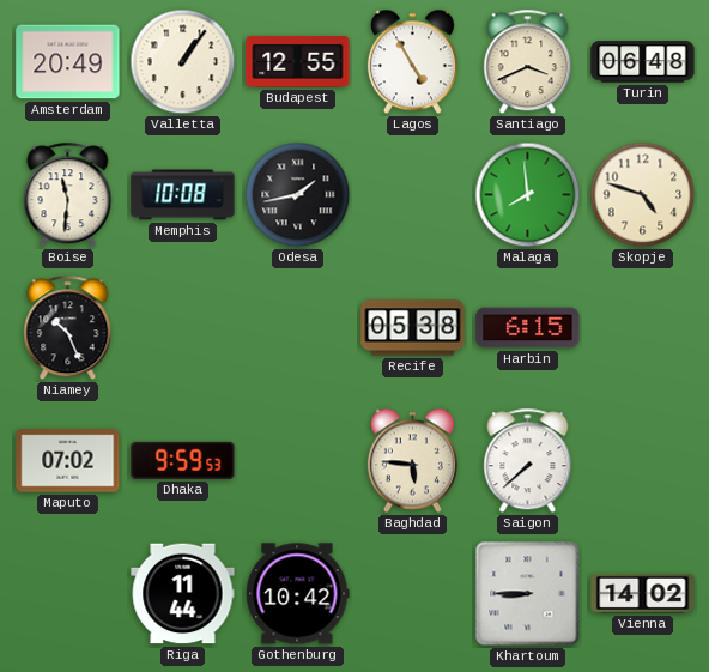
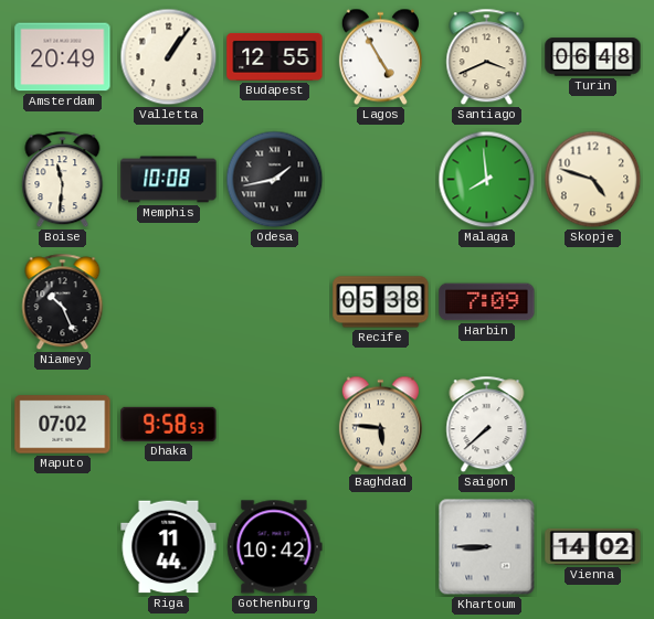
Harbin: 6:15 -> 7:09
Dhaka: 9:59 -> 9:58
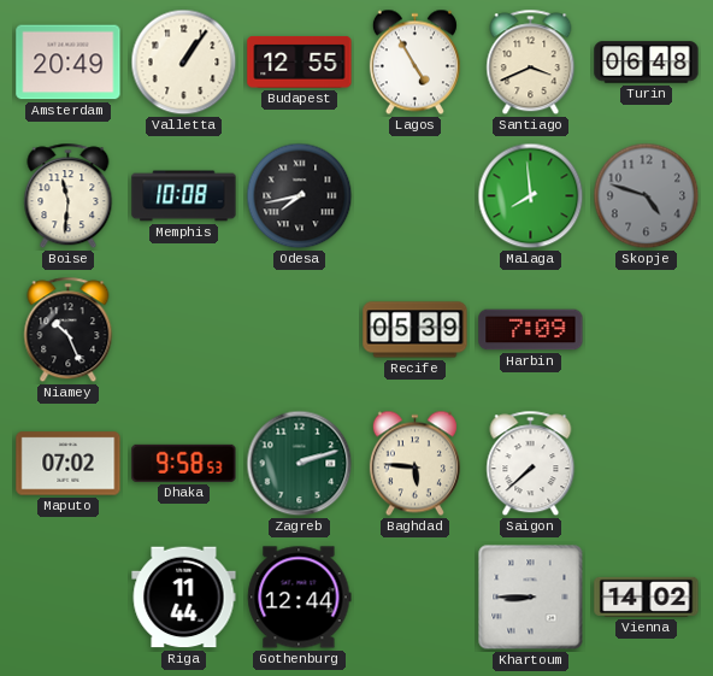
Odesa: 1:43 -> 7:43
Skopje dial: cream -> grey
Recife: 05:38 -> 05:39
Zagreb: none -> 2:12
Gothenburg: 10:42 -> 12:44
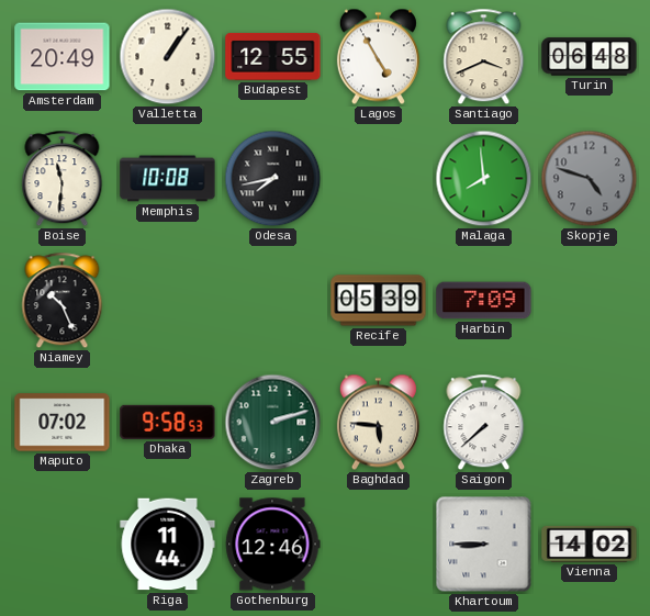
Gothenburg: 12:44 -> 12:46
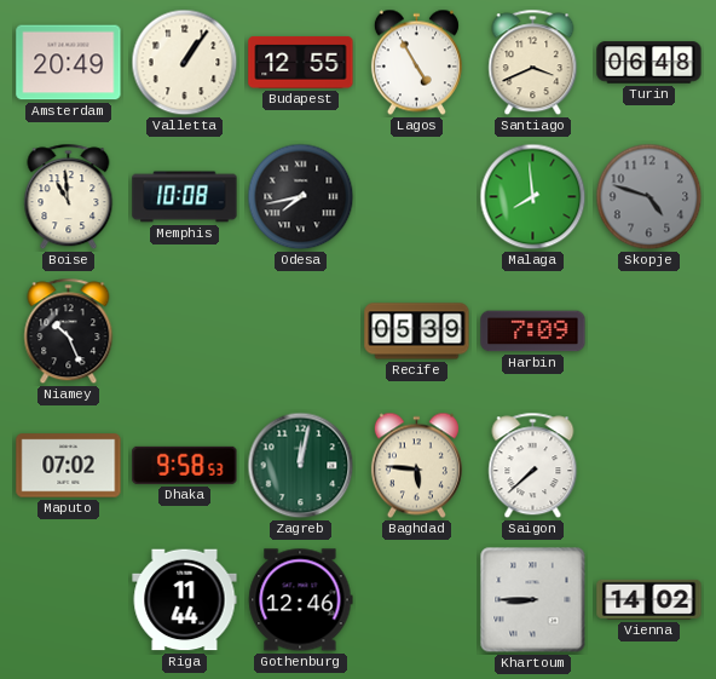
Boise: 11:31 -> 10:59
Zagreb: 2:12 -> 12:02
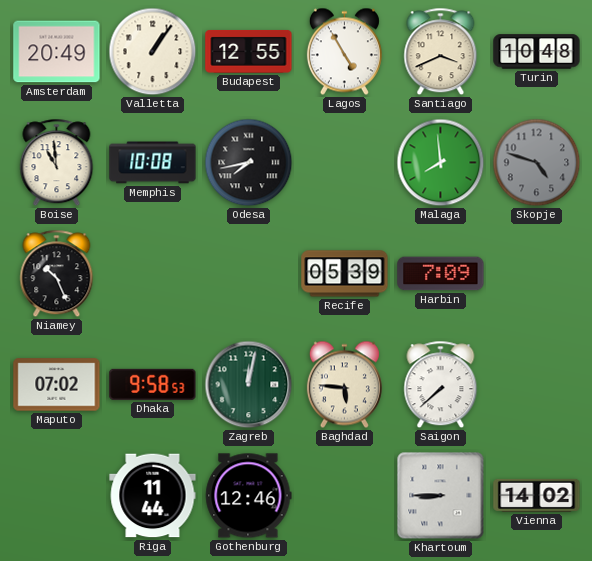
Turin: 06:48 -> 10:48
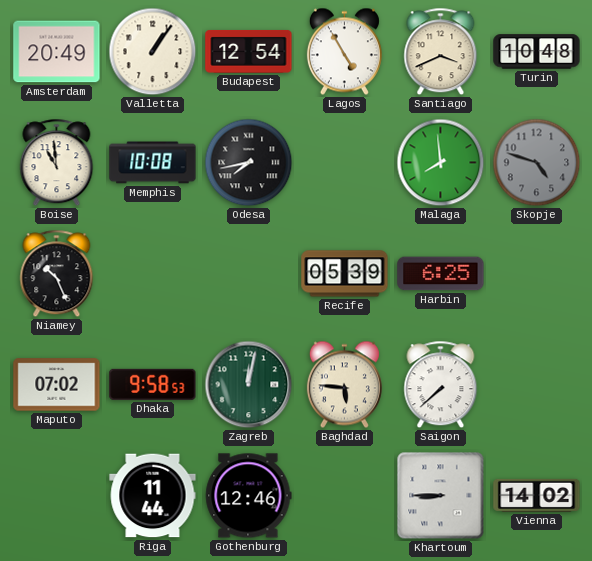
Budapest: 12:55 -> 12:54
Harbin: 7:09 -> 6:25
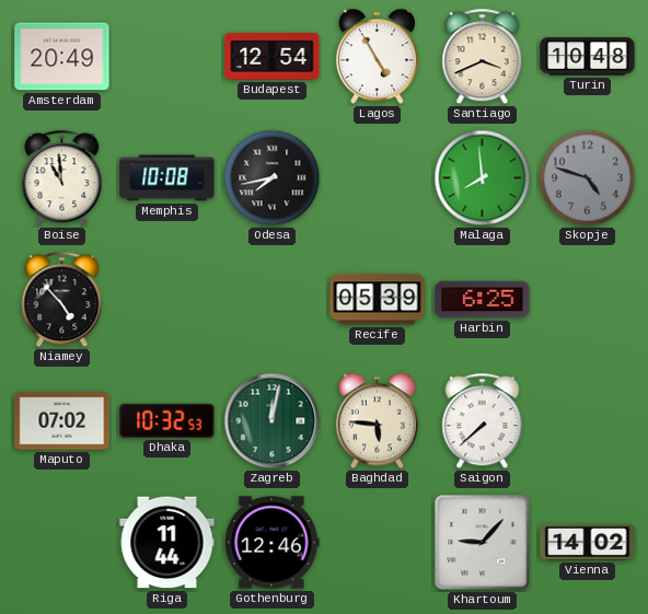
Valletta: 1:06 -> none
Niamey: 10:26 -> 4:53
Dhaka: 9:58 -> 10:32
Khartoum: 8:45 -> 9:07
